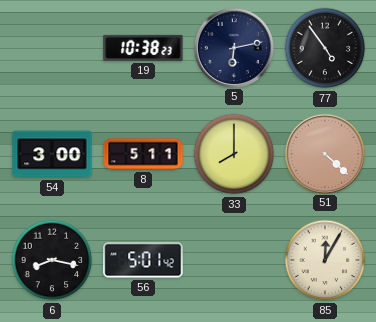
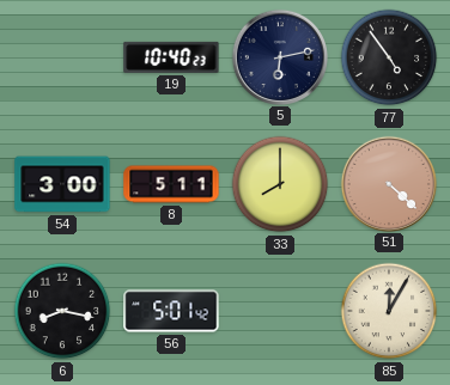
19: 10:38 -> 10:40
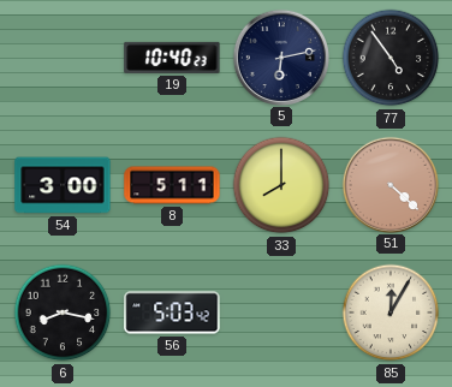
56: 5:01 -> 5:03
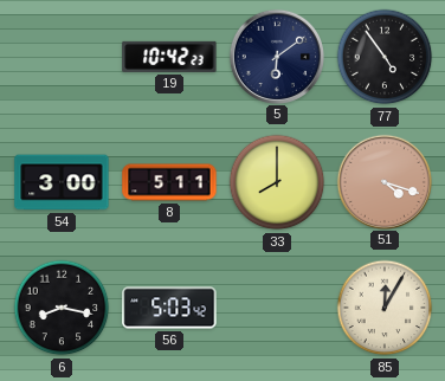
19: 10:40 -> 10:42
5: 6:13 -> 6:09
51: 4:22 -> 4:18
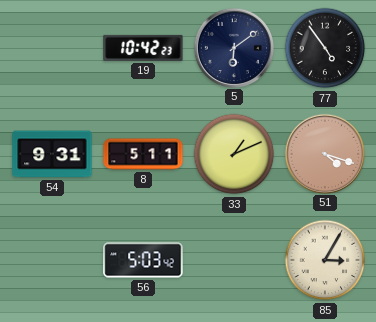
54: 3:00 -> 9:31
33: 8:00 -> 1:11
6: 8:17 -> none
85: 12:05 -> 3:05
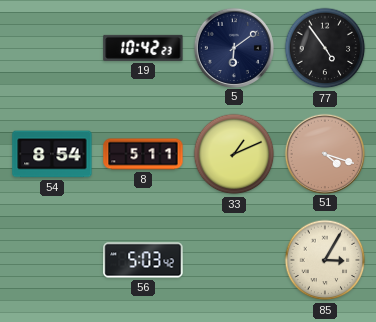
54: 9:31 -> 8:54
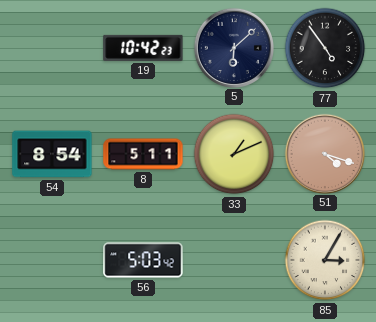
5: 6:09 -> 6:08
